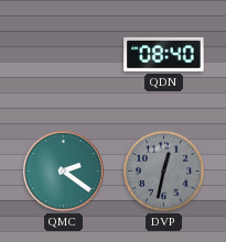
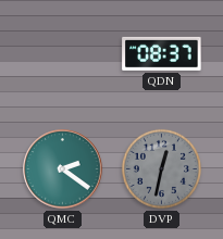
QDN: 08:40 -> 08:37
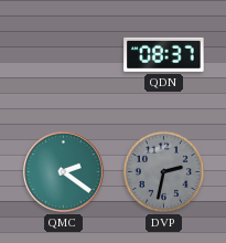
DVP: 12:32 -> 2:32
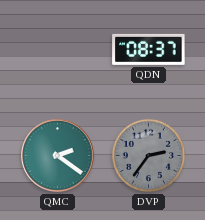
DVP: 2:32 -> 2:36
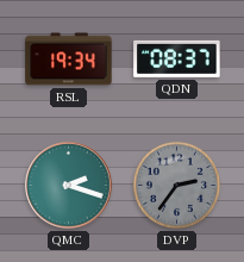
RSL: none -> 19:34
QMC: 2:21 -> 2:18
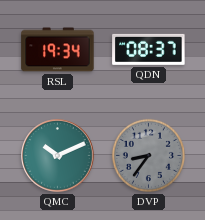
QMC: 2:18 -> 10:11
DVP: 2:36 -> 8:36
